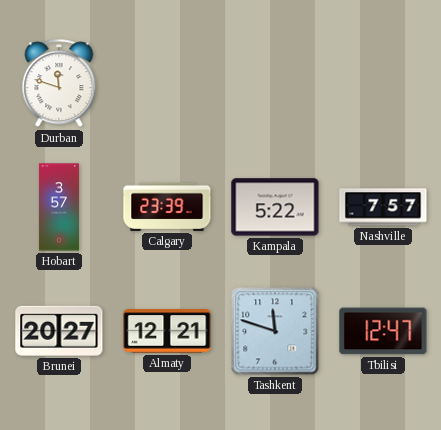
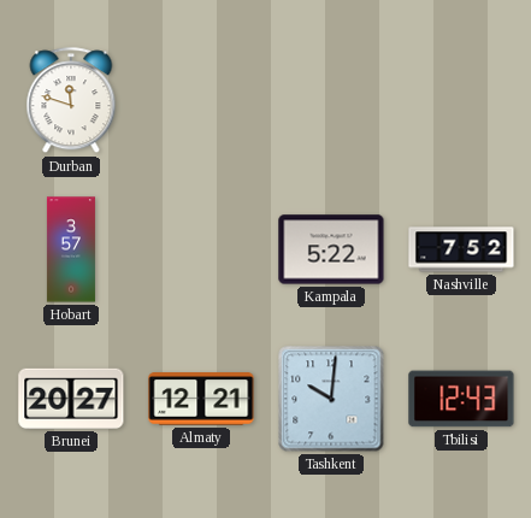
Calgary: 23:39 -> none
Nashville: 7:57 -> 7:52
Tashkent: 11:48 -> 10:01
Tbilisi: 12:47 -> 12:43
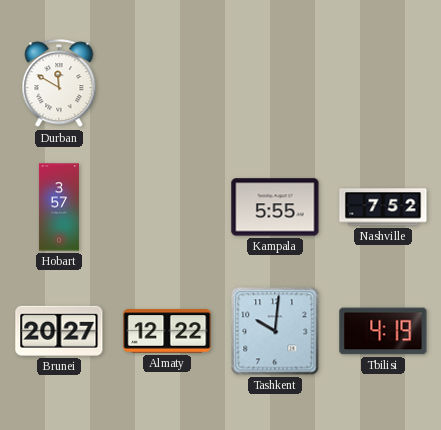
Durban: 11:48 -> 11:50
Kampala: 5:22 -> 5:55
Almaty: 12:21 -> 12:22
Tbilisi: 12:43 -> 4:19
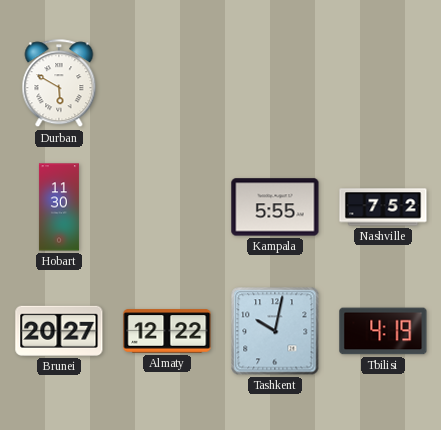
Durban: 11:50 -> 5:50
Hobart: 3:57 -> 11:30
Tashkent: 10:01 -> 10:02
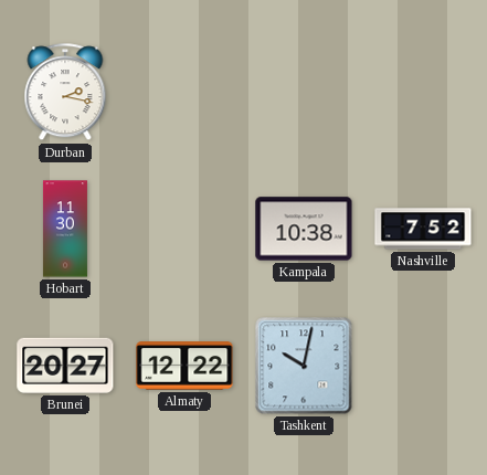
Durban: 5:50 -> 2:17
Kampala: 5:55 -> 10:38
Tbilisi: 4:19 -> none
